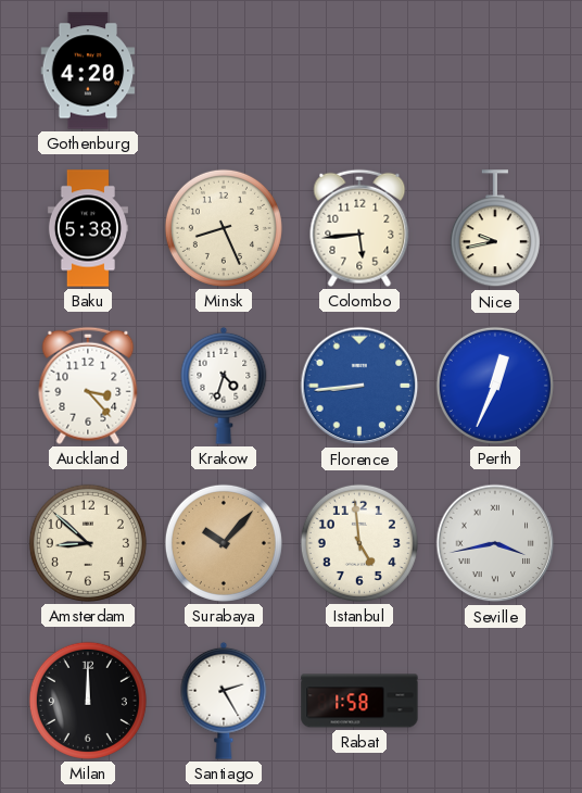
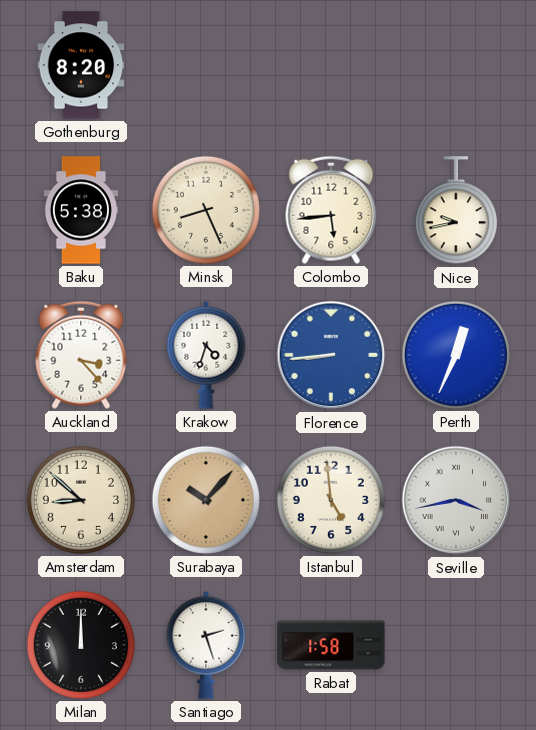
Gothenburg: 4:20 -> 8:20
Santiago: 2:25 -> 2:27
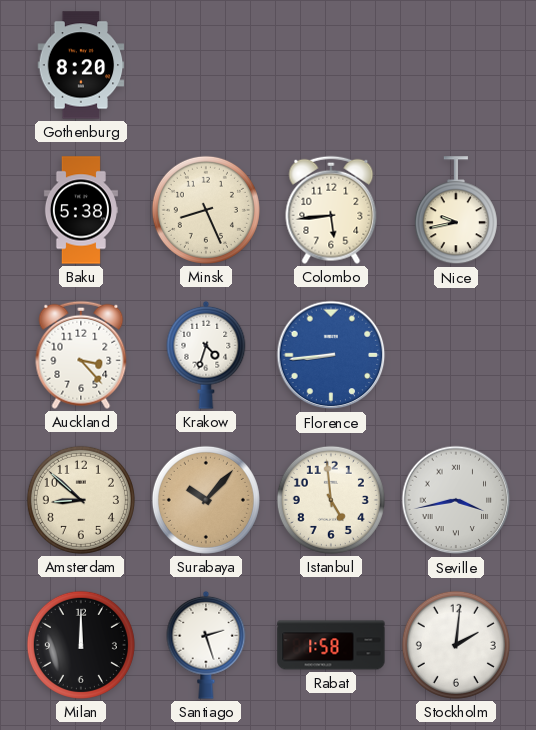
Perth: 12:34 -> none
Stockholm: none -> 2:01
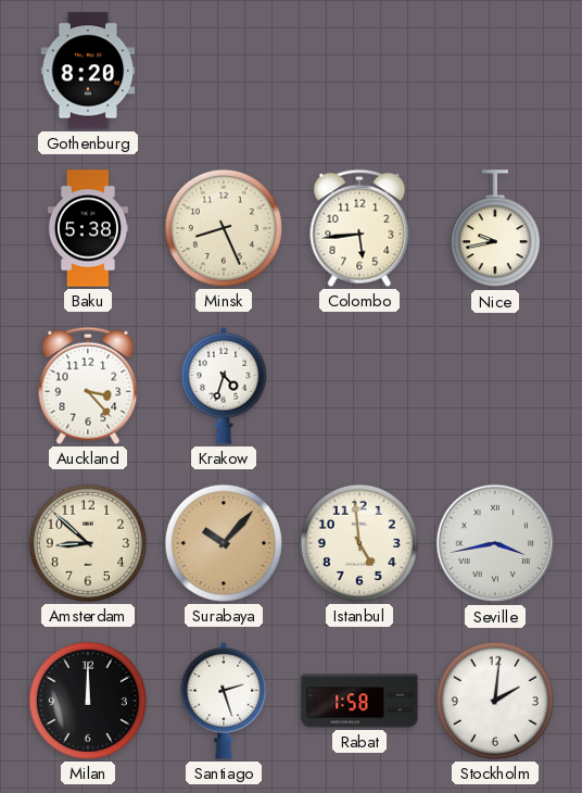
Florence: 8:44 -> none
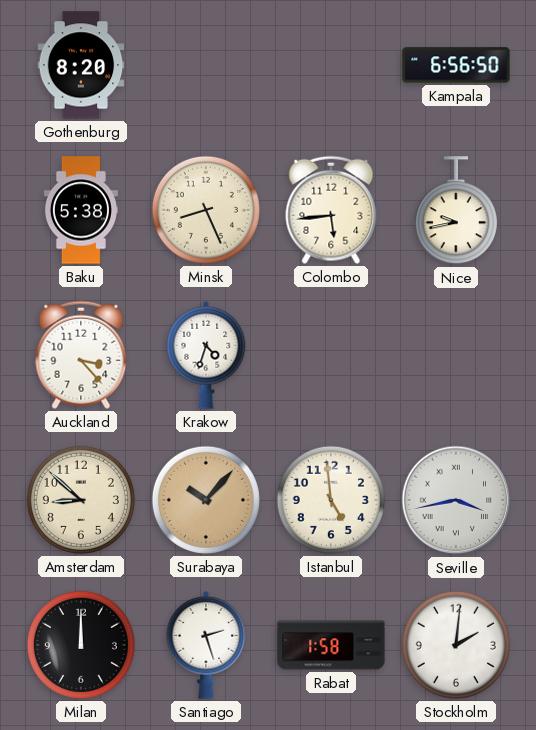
Kampala: none -> 6:56
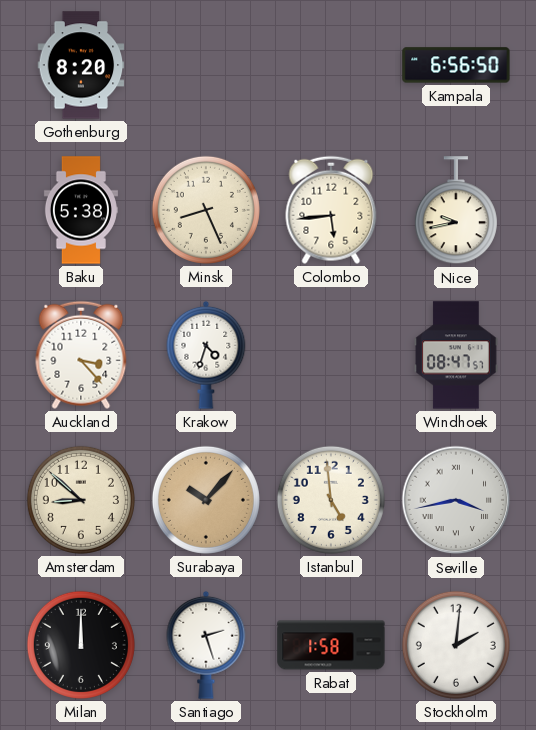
Windhoek: none -> 08:47
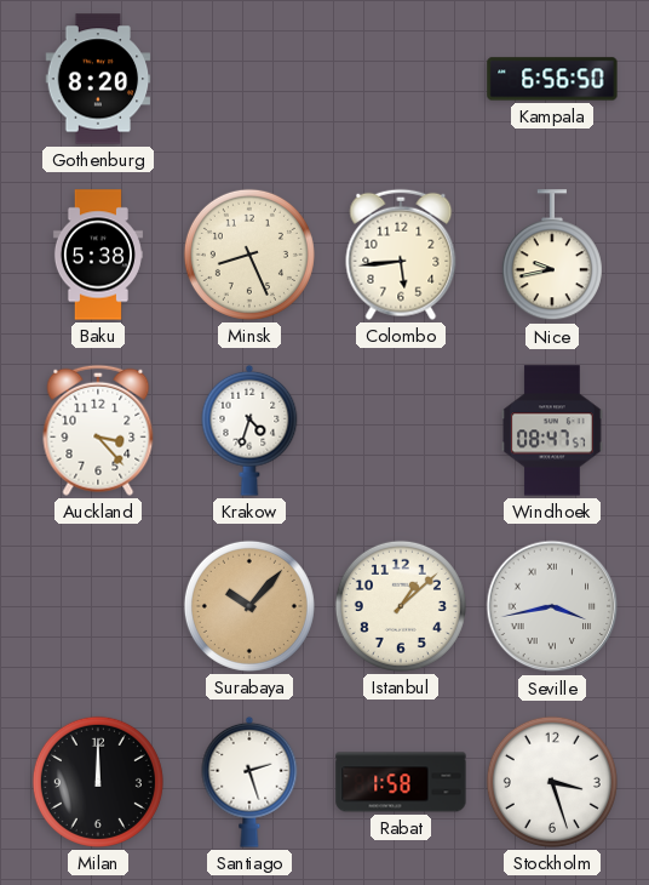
Amsterdam: 8:52 -> none
Istanbul: 4:59 -> 1:08
Stockholm: 2:01 -> 3:27
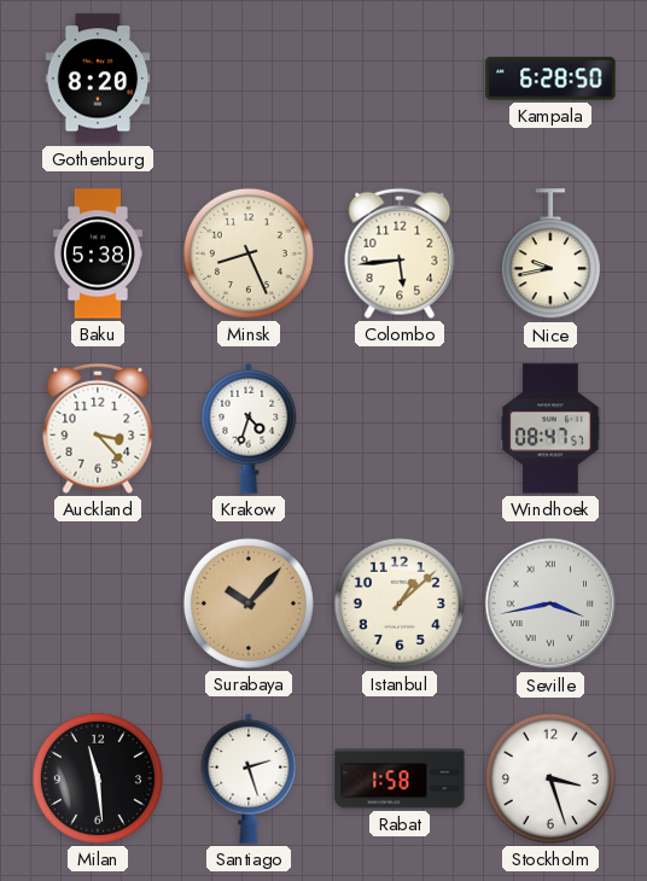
Kampala: 6:56 -> 6:28
Milan: 12:00 -> 11:29
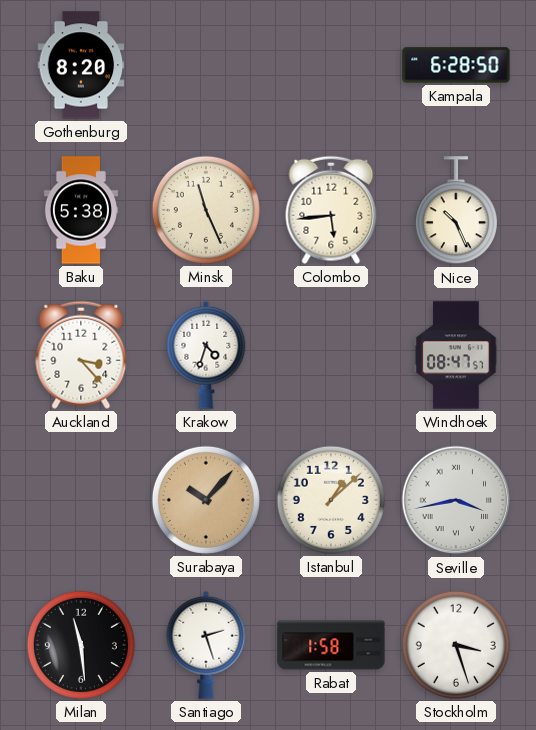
Minsk: 8:26 -> 11:26
Nice: 9:43 -> 10:26
